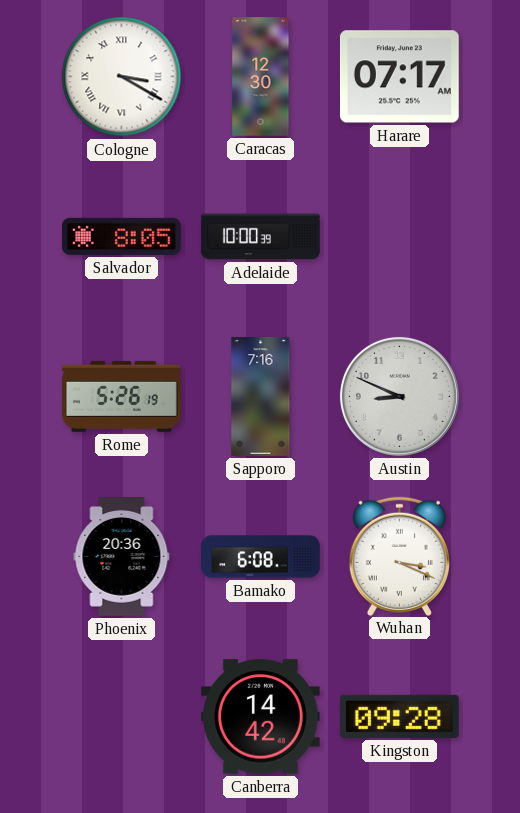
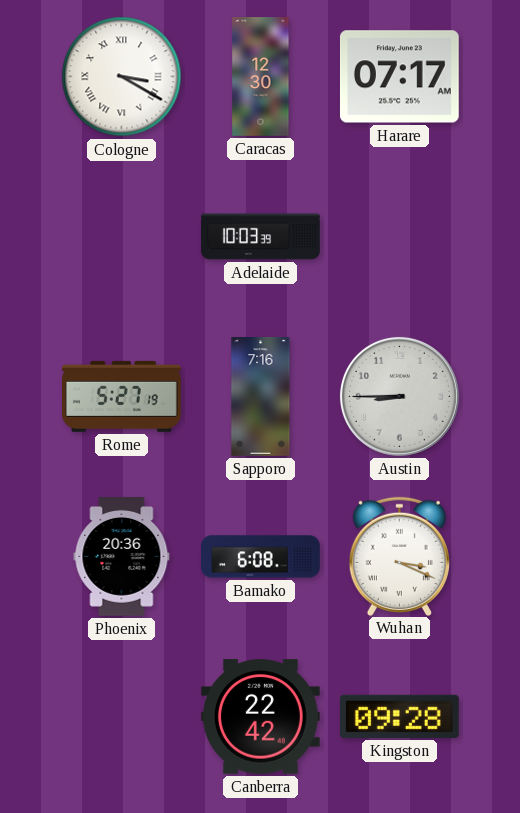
Salvador: 8:05 -> none
Adelaide: 10:00 -> 10:03
Rome: 5:26 -> 5:27
Austin: 8:49 -> 8:45
Canberra: 14:42 -> 22:42
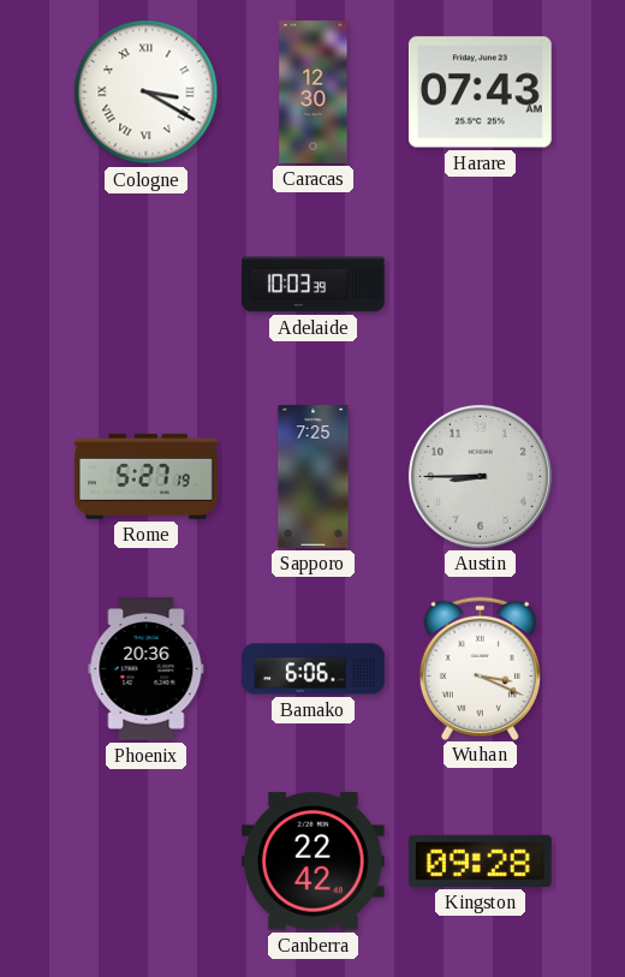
Harare: 07:17 -> 07:43
Sapporo: 7:16 -> 7:25
Bamako: 6:08 -> 6:06
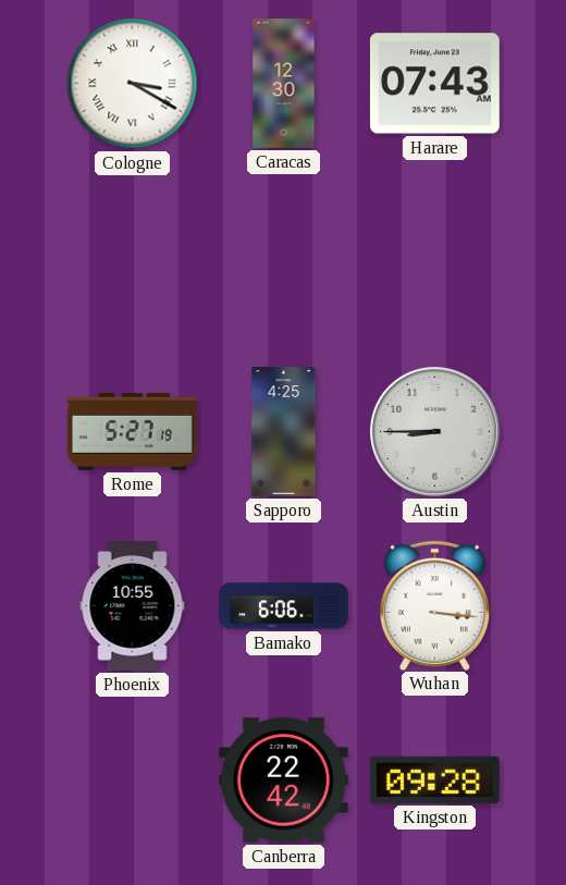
Adelaide: 10:03 -> none
Sapporo: 7:25 -> 4:25
Phoenix: 20:36 -> 10:55
Wuhan: 3:19 -> 3:16
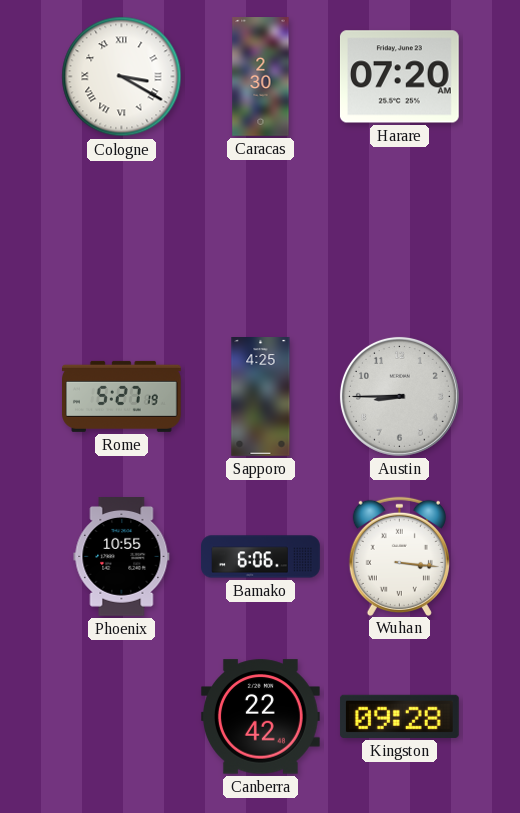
Caracas: 12:30 -> 2:30
Harare: 07:43 -> 07:20
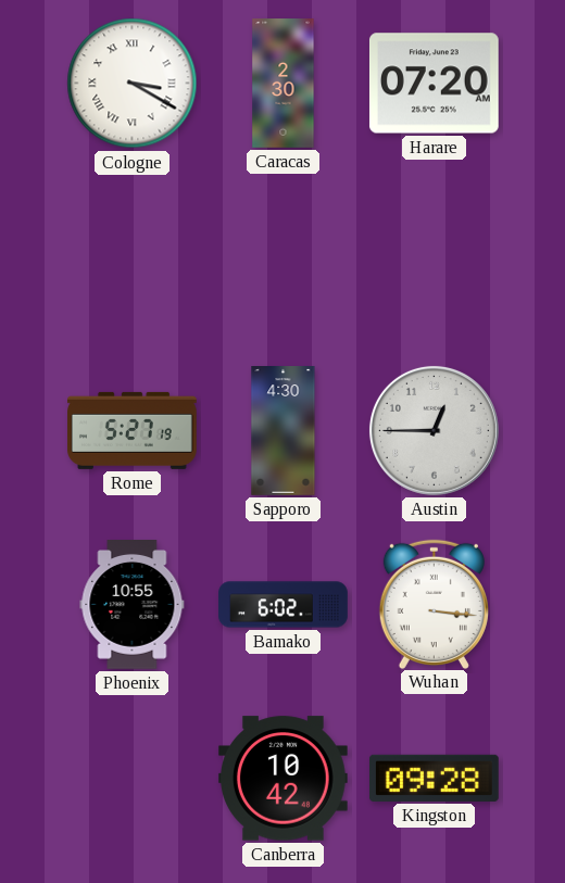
Sapporo: 4:25 -> 4:30
Austin: 8:45 -> 12:45
Bamako: 6:06 -> 6:02
Canberra: 22:42 -> 10:42
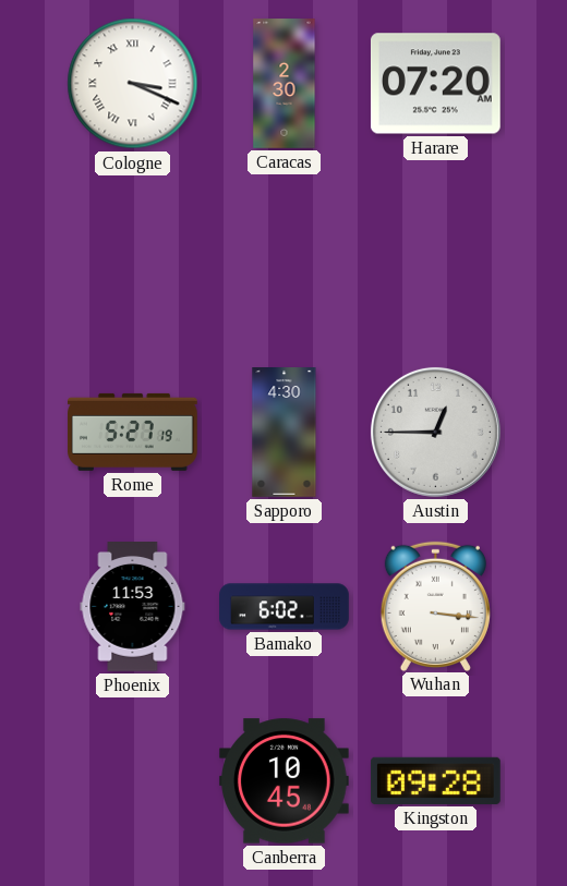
Cologne: 3:20 -> 3:19
Phoenix: 10:55 -> 11:53
Canberra: 10:42 -> 10:45
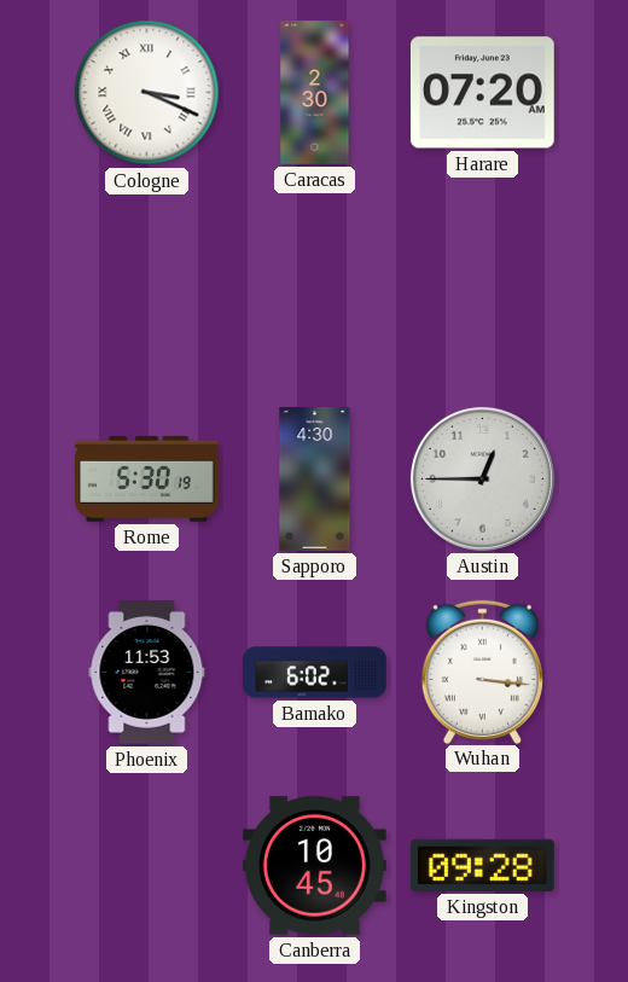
Rome: 5:27 -> 5:30
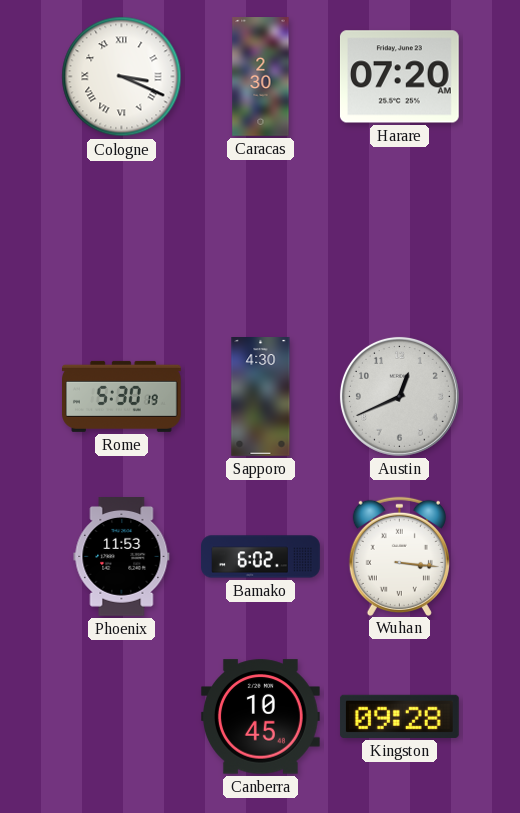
Austin: 12:45 -> 12:41
